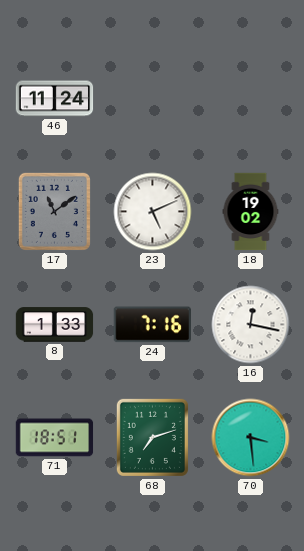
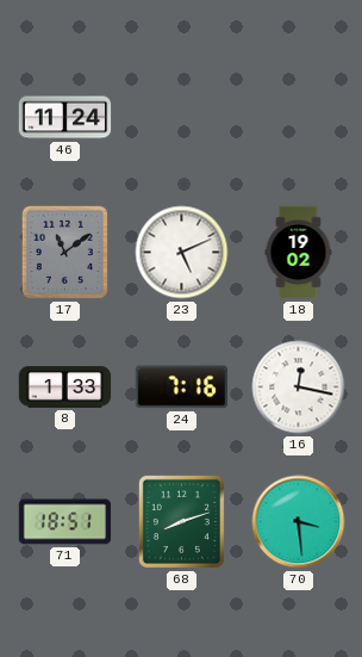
68: 7:12 -> 8:12
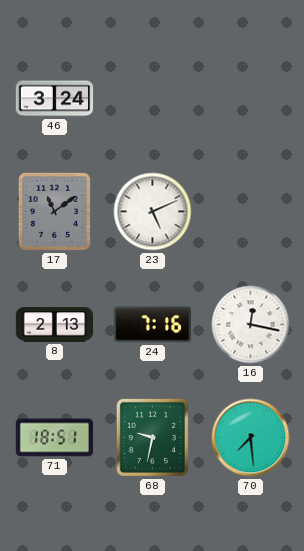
46: 11:24 -> 3:24
18: 19:02 -> none
8: 1:33 -> 2:13
68: 8:12 -> 9:32
70: 3:29 -> 7:29
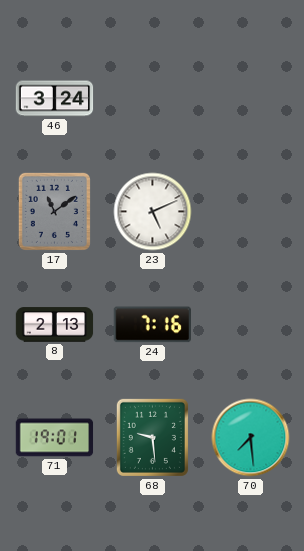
16: 12:17 -> none
71: 18:51 -> 19:01
68: 9:32 -> 9:29
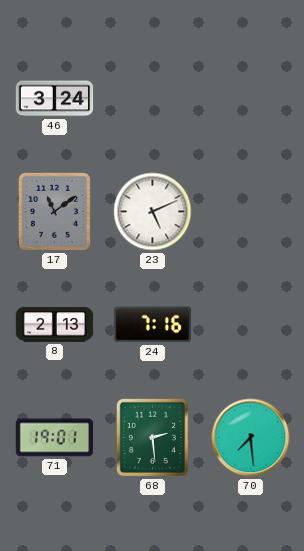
68: 9:29 -> 2:29
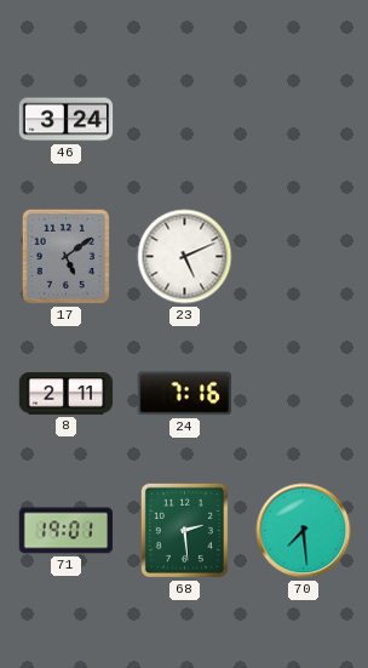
17: 11:09 -> 5:09
8: 2:13 -> 2:11
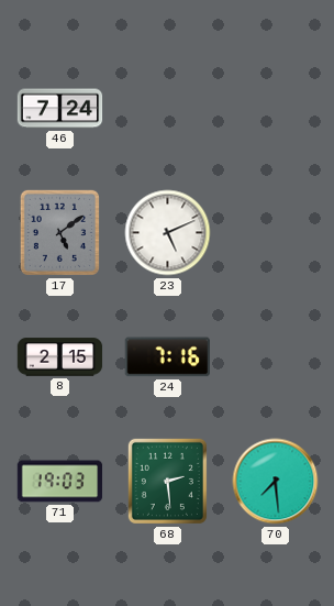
46: 3:24 -> 7:24
8: 2:11 -> 2:15
71: 19:01 -> 19:03
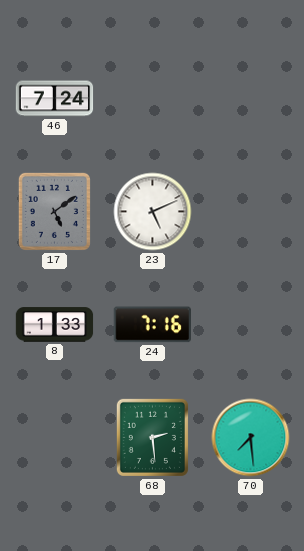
8: 2:15 -> 1:33
71: 19:03 -> none
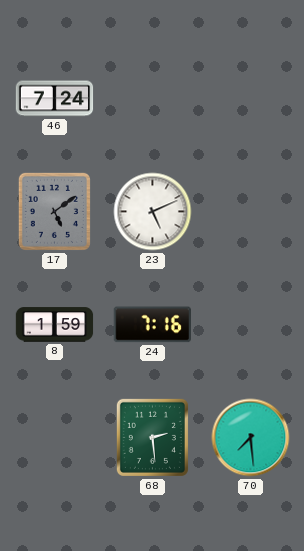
8: 1:33 -> 1:59
